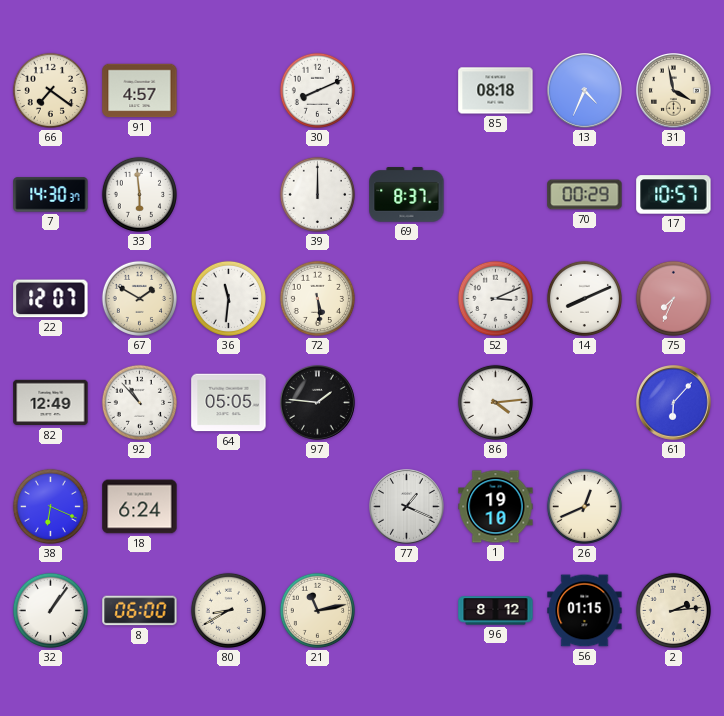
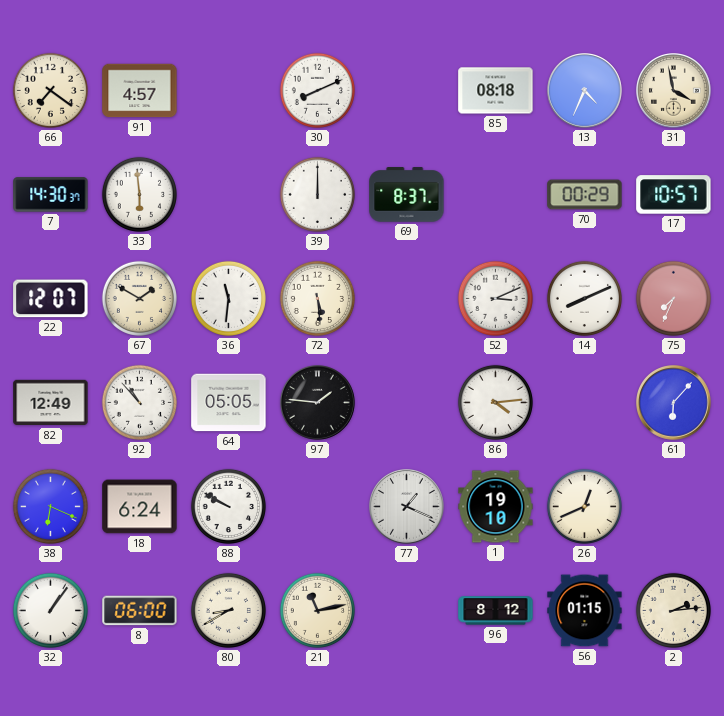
88: none -> 9:50
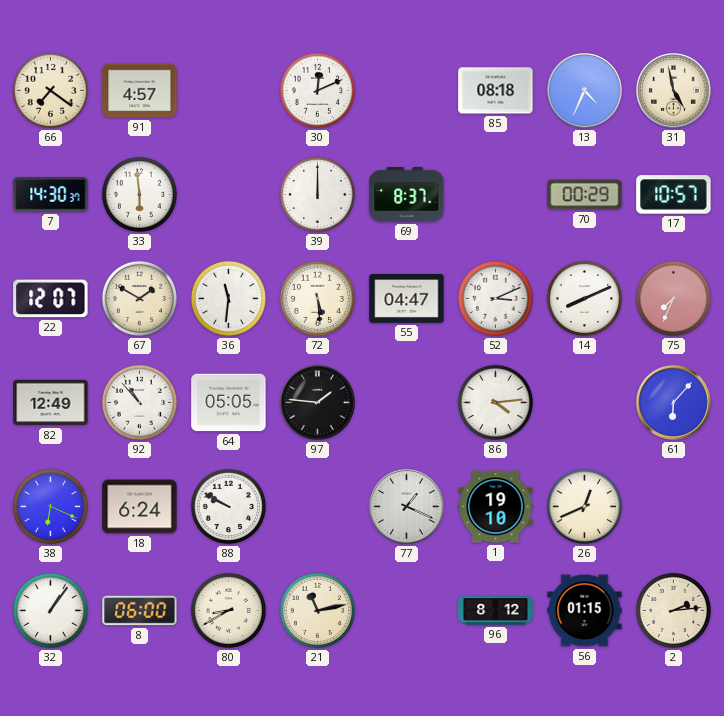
30: 8:11 -> 12:11
31: 3:58 -> 4:58
55: none -> 04:47
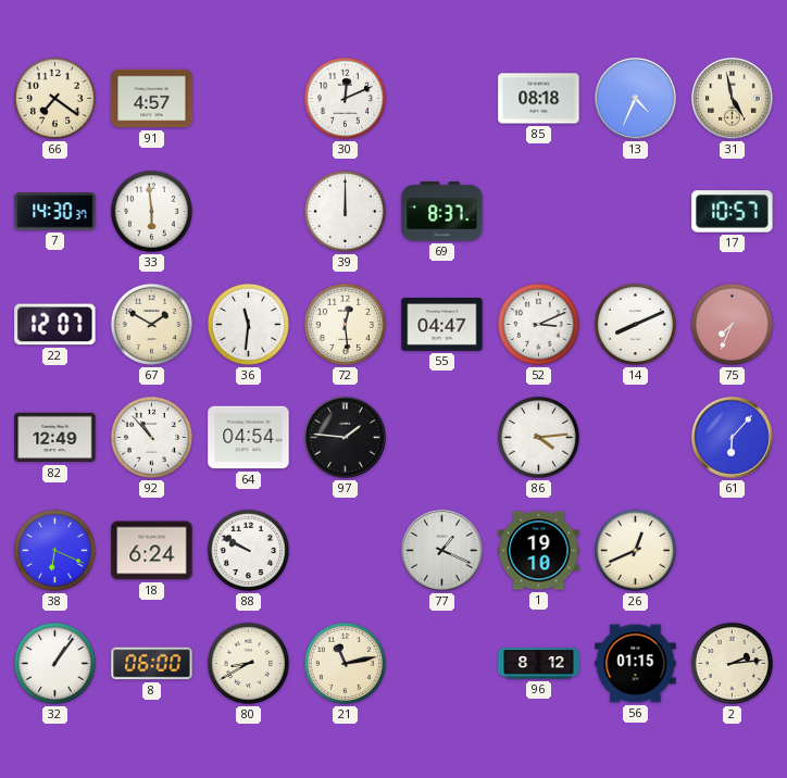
70: 00:29 -> none
72: 5:29 -> 12:29
64: 05:05 -> 04:54
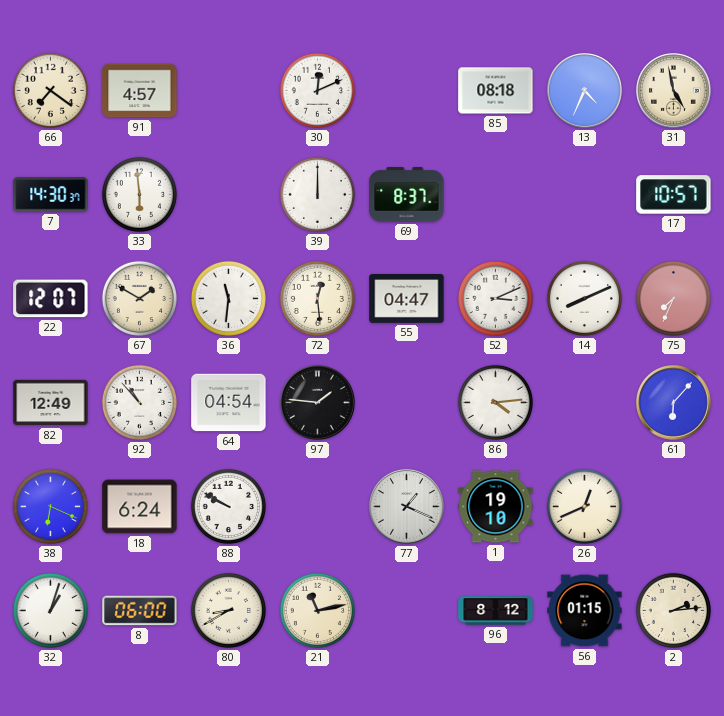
32: 1:06 -> 1:03
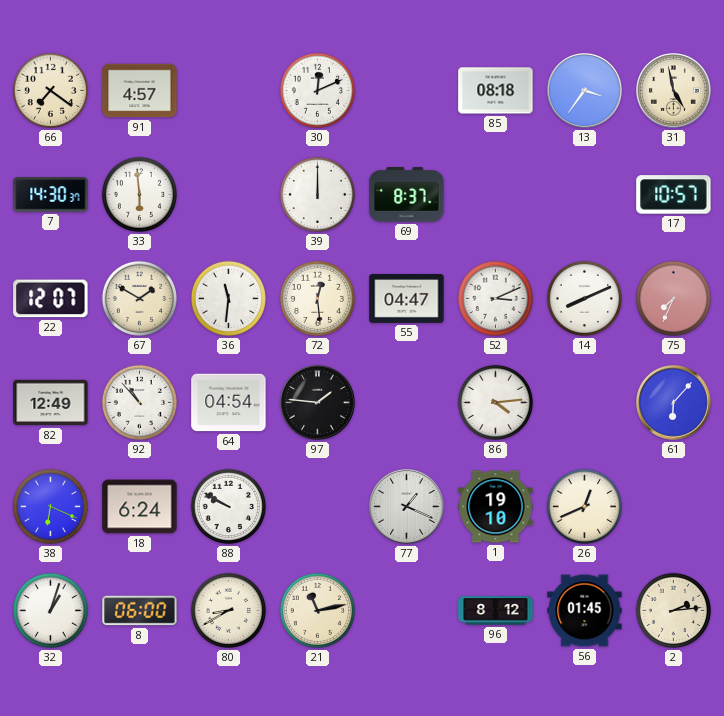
13: 4:34 -> 3:36
56: 01:15 -> 01:45
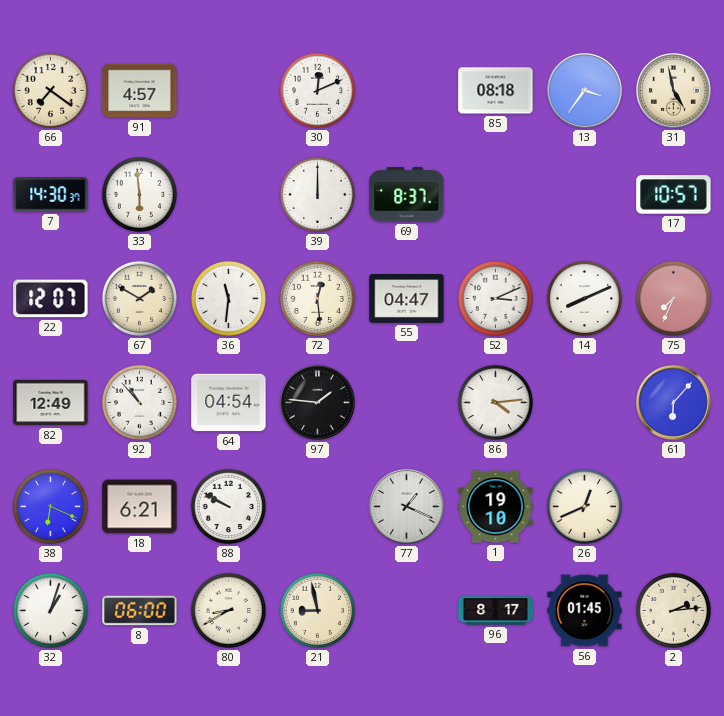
18: 6:24 -> 6:21
21: 11:13 -> 8:58
96: 8:12 -> 8:17
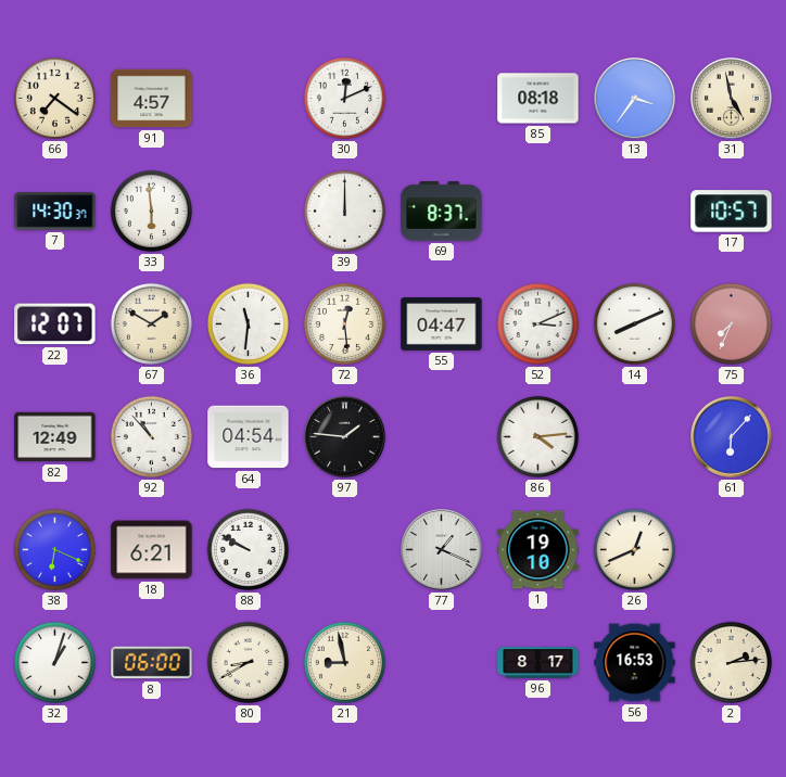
56: 01:45 -> 16:53
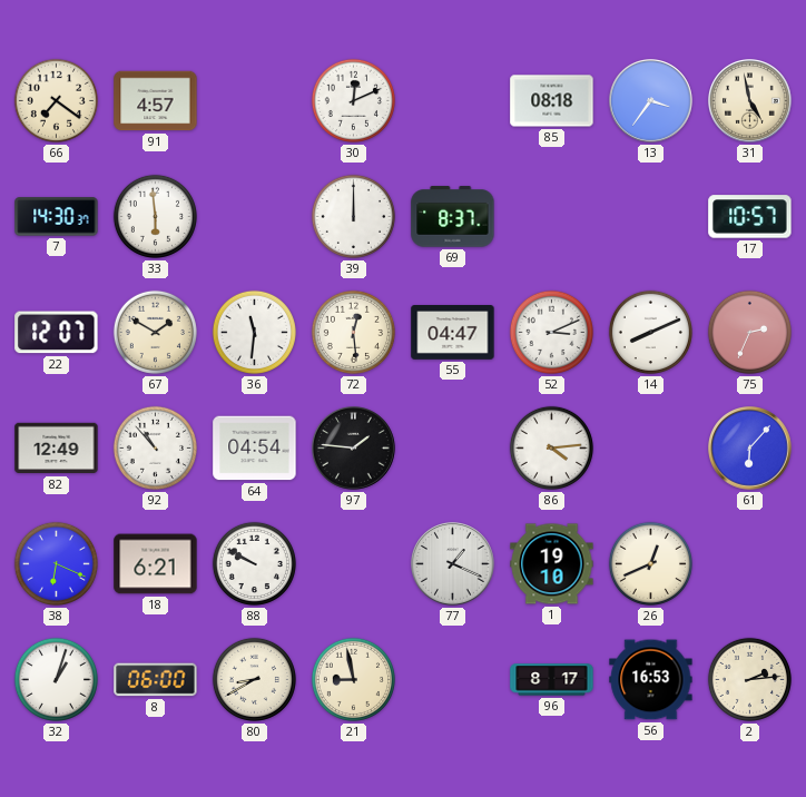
75: 7:34 -> 2:34
